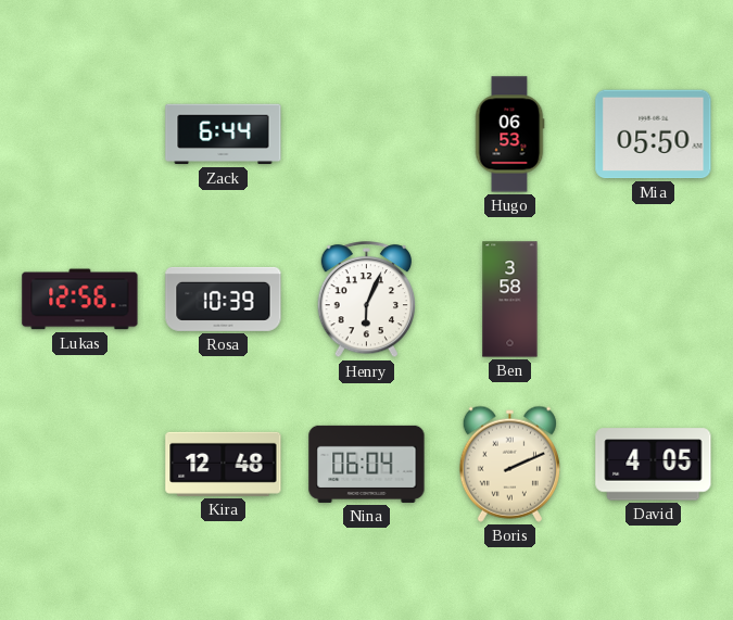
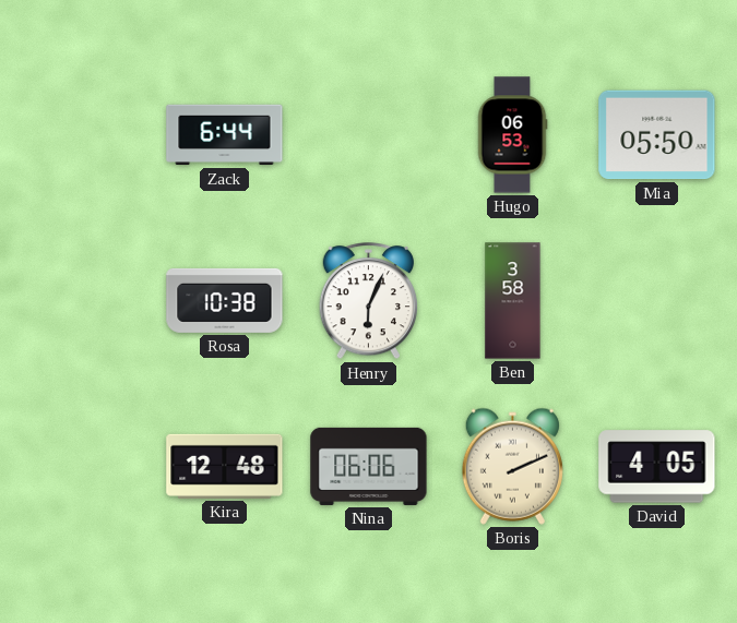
Lukas: 12:56 -> none
Rosa: 10:39 -> 10:38
Nina: 06:04 -> 06:06
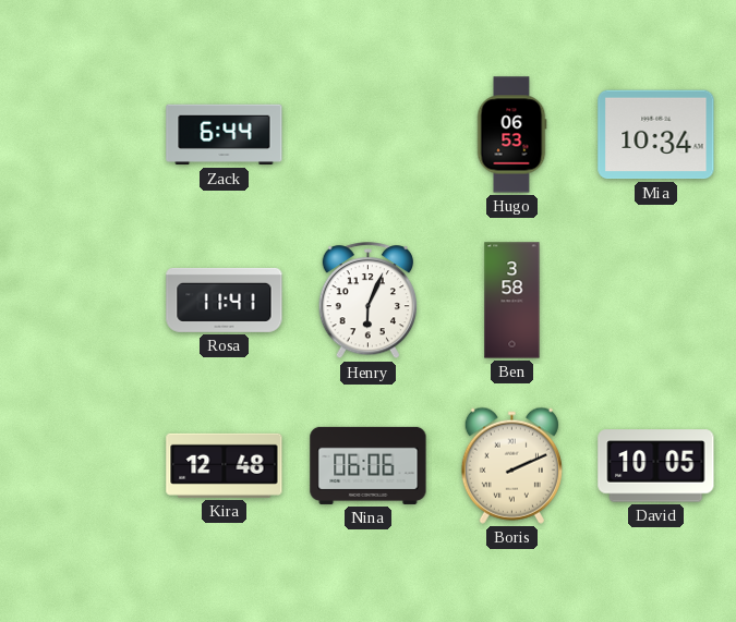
Mia: 05:50 -> 10:34
Rosa: 10:38 -> 11:41
David: 4:05 -> 10:05
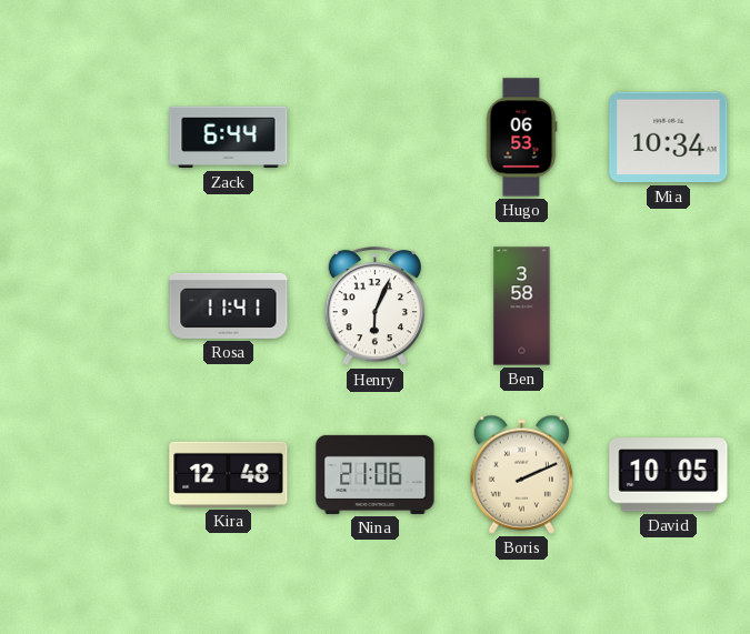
Nina: 06:06 -> 21:06
